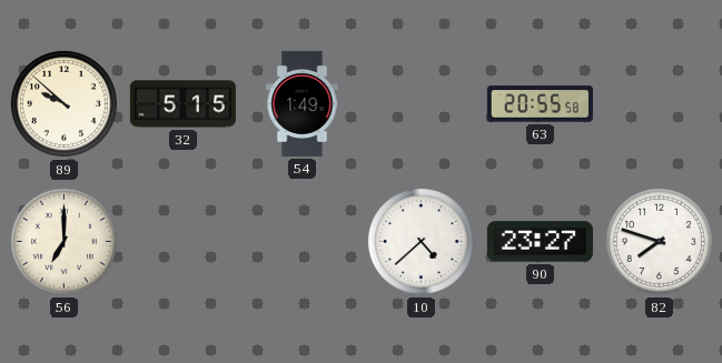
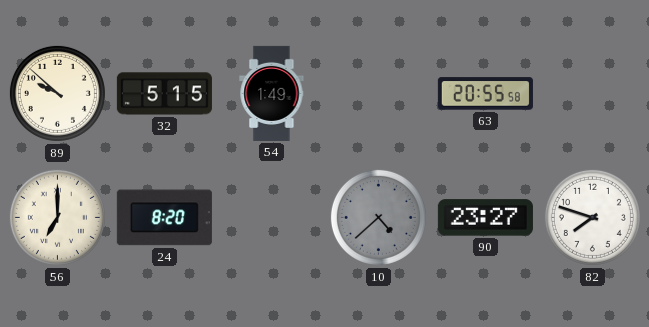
24: none -> 8:20
10 dial: white -> grey
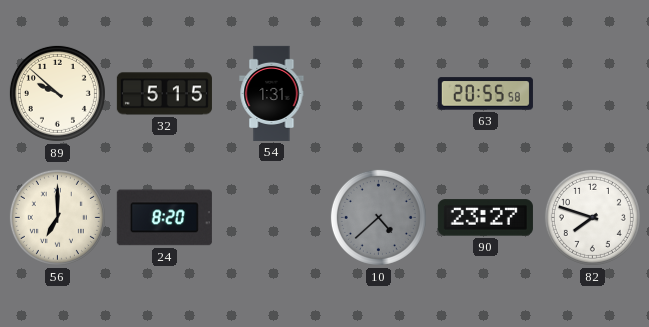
54: 1:49 -> 1:31
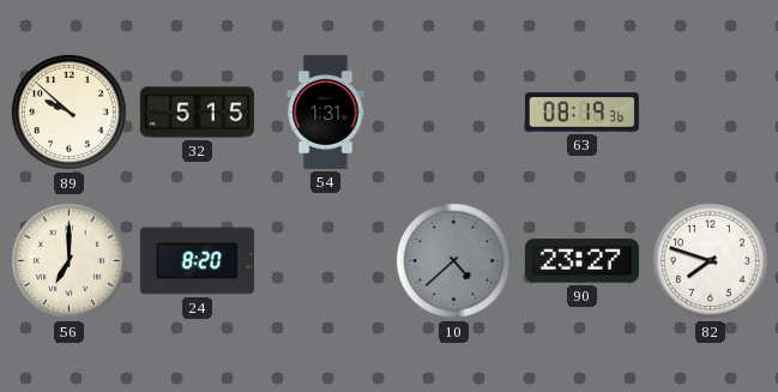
63: 20:55 -> 08:19
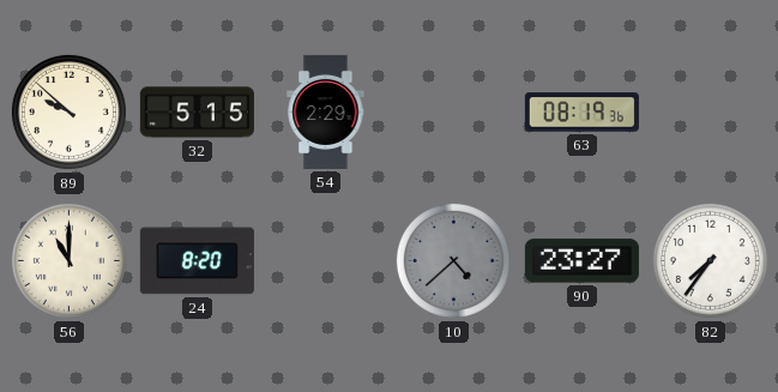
54: 1:31 -> 2:29
56: 7:00 -> 11:00
82: 7:48 -> 7:36
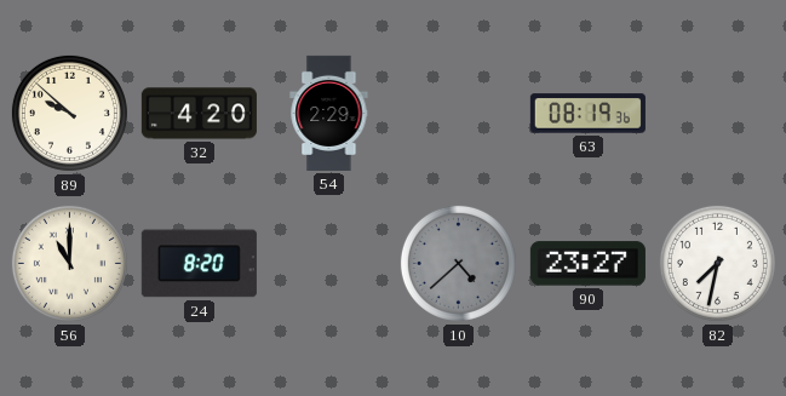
32: 5:15 -> 4:20
82: 7:36 -> 7:32
